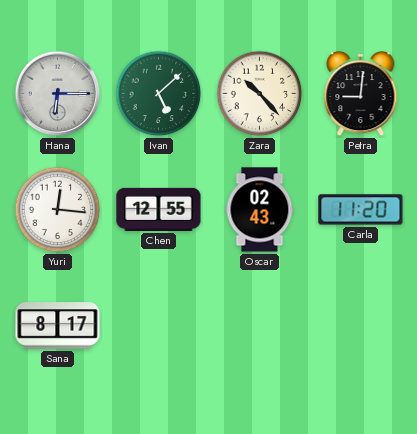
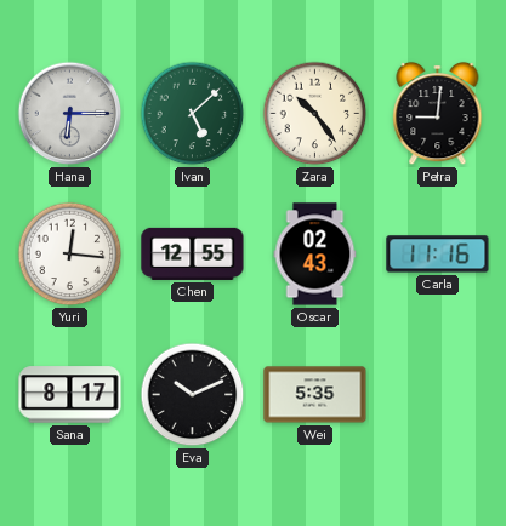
Zara: 10:23 -> 10:24
Carla: 11:20 -> 11:16
Eva: none -> 10:11
Wei: none -> 5:35
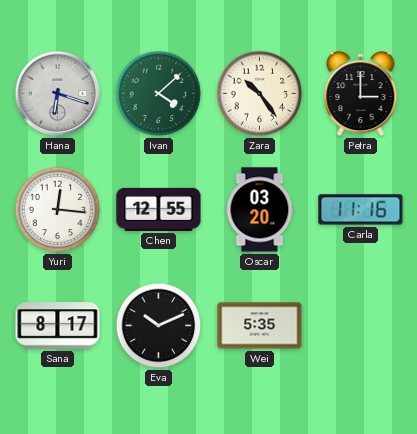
Hana: 6:15 -> 6:18
Ivan: 5:08 -> 4:08
Petra: 9:01 -> 3:00
Oscar: 02:43 -> 03:20
